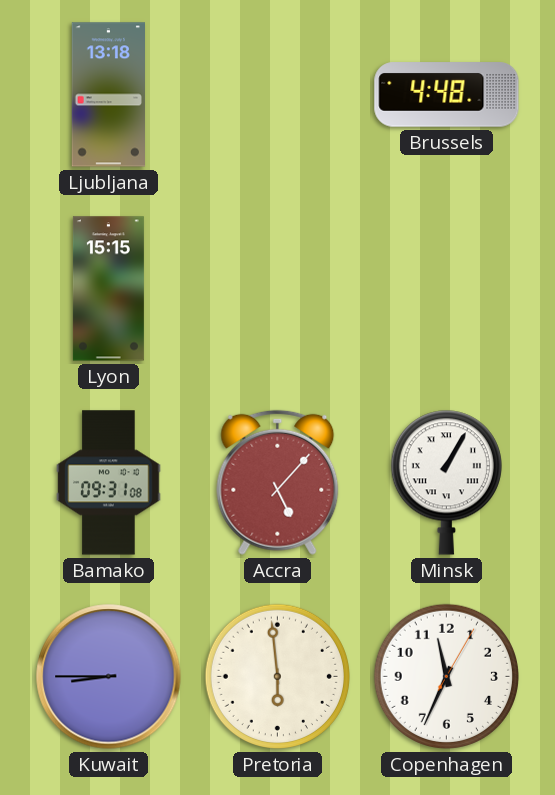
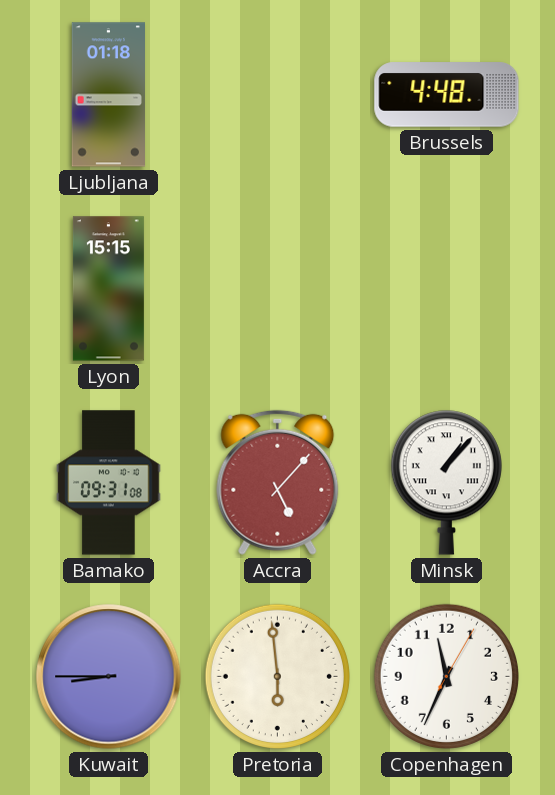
Ljubljana: 13:18 -> 01:18
Minsk: 1:05 -> 1:07
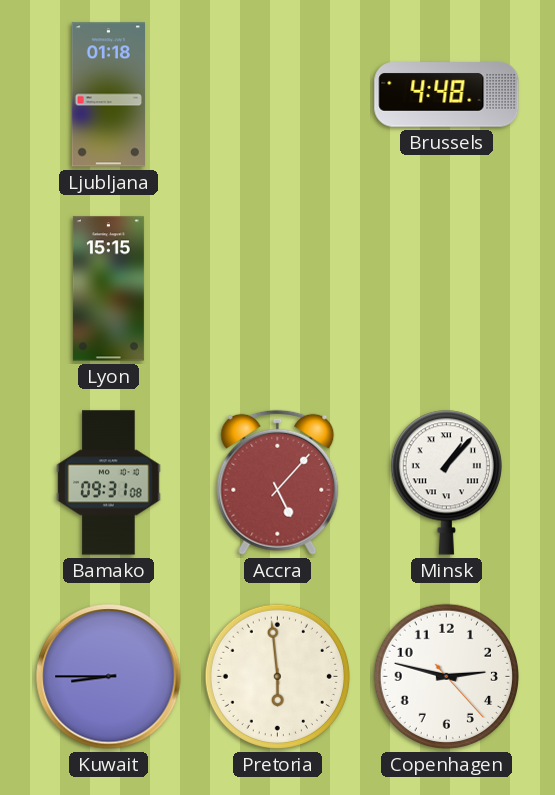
Copenhagen: 11:34 -> 2:47
